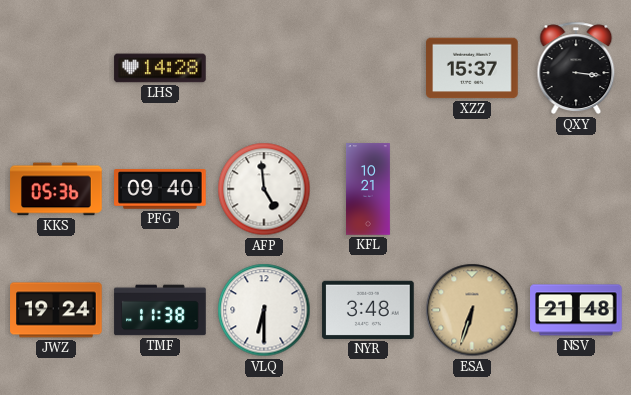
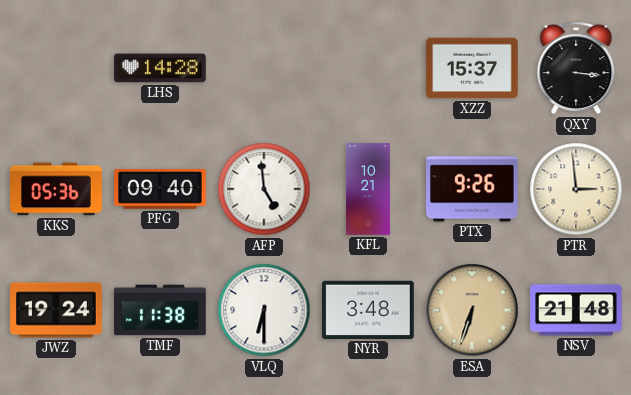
PTX: none -> 9:26
PTR: none -> 2:59
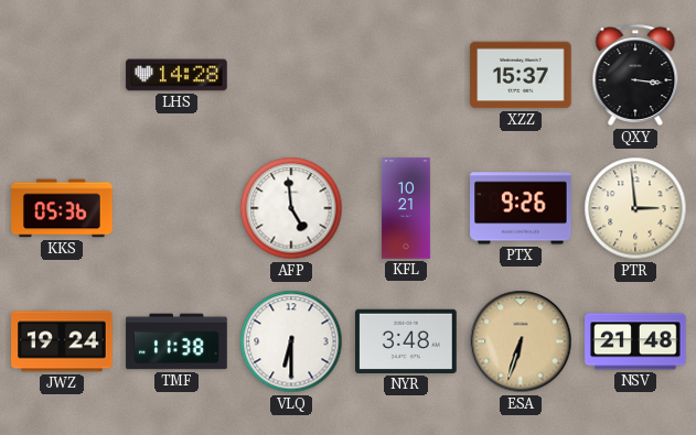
PFG: 09:40 -> none
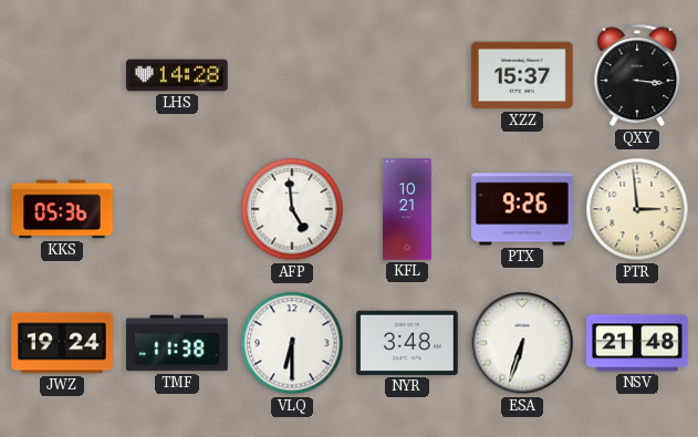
ESA dial: champagne -> white
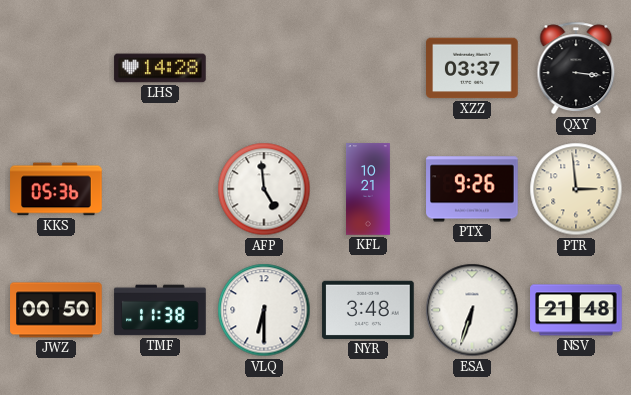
XZZ: 15:37 -> 03:37
JWZ: 19:24 -> 00:50
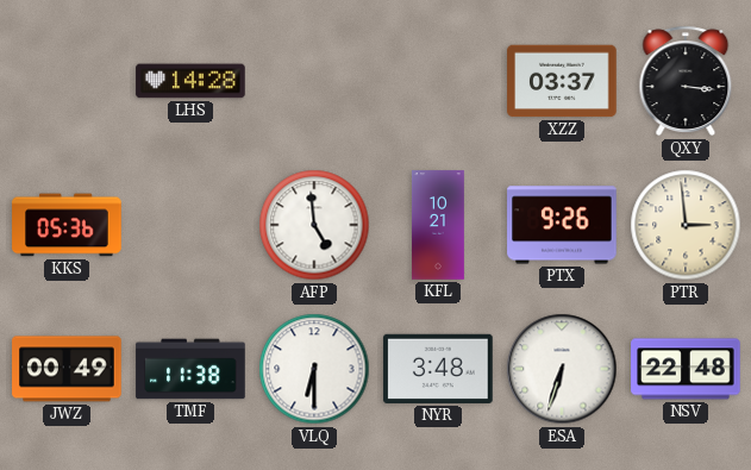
JWZ: 00:50 -> 00:49
NSV: 21:48 -> 22:48
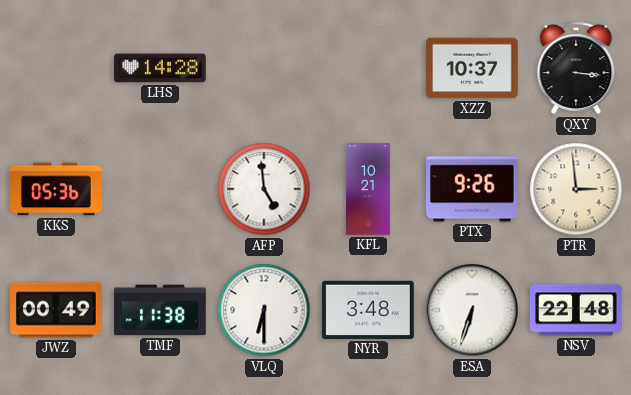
XZZ: 03:37 -> 10:37
